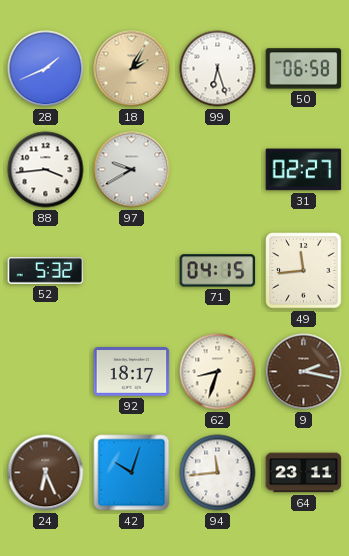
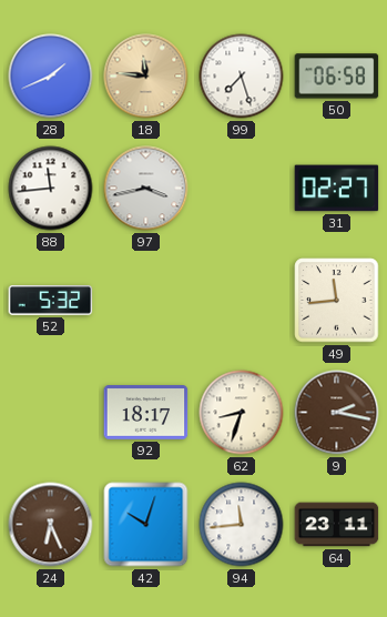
18: 2:05 -> 11:46
99: 6:27 -> 7:27
88: 3:44 -> 11:44
97: 9:40 -> 3:43
71: 04:15 -> none
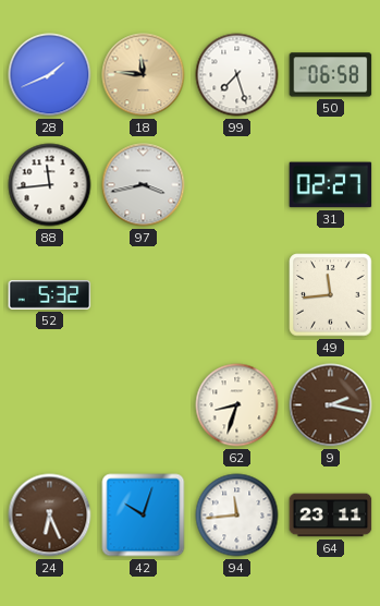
92: 18:17 -> none
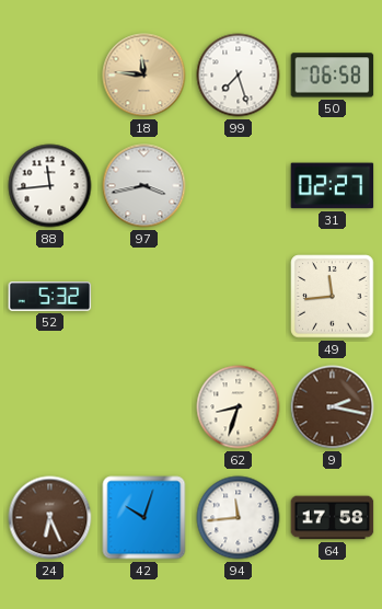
28: 1:41 -> none
64: 23:11 -> 17:58
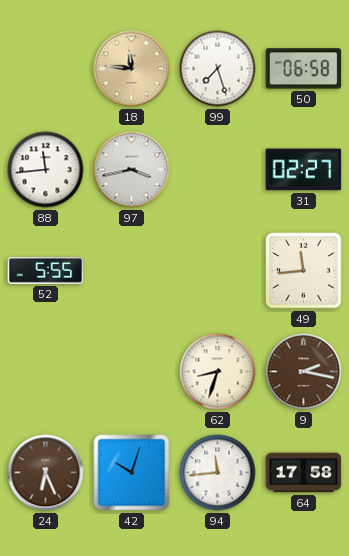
52: 5:32 -> 5:55
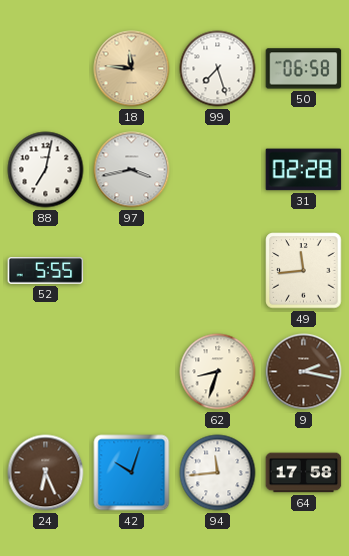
88: 11:44 -> 7:02
31: 02:27 -> 02:28
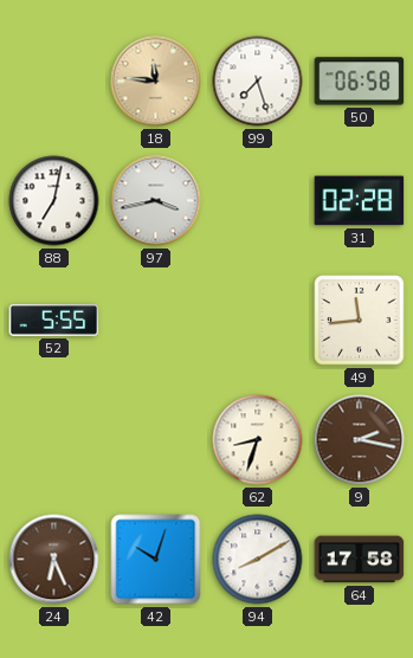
94: 11:44 -> 8:10
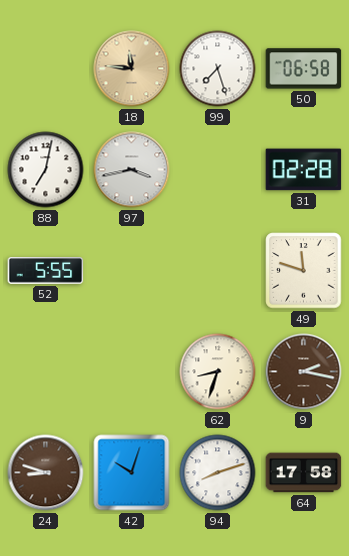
49: 11:44 -> 11:48
24: 6:26 -> 8:48
94: 8:10 -> 8:12
